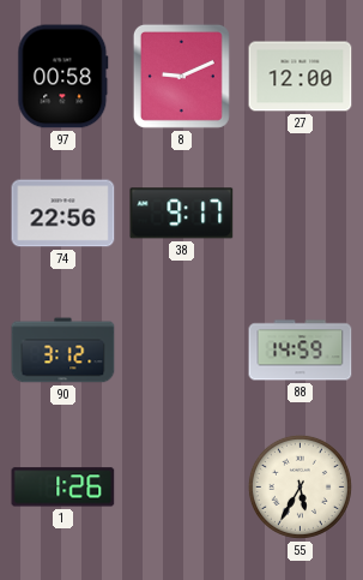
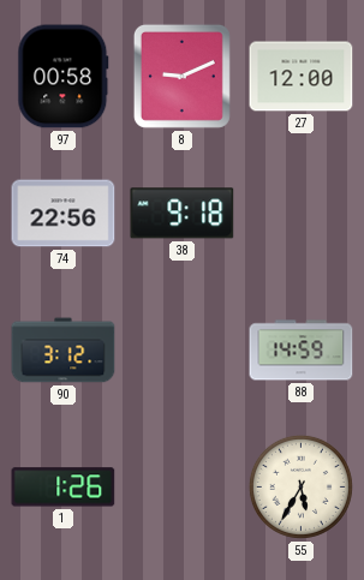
38: 9:17 -> 9:18
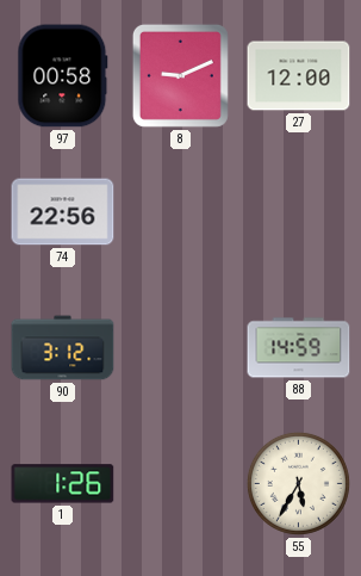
38: 9:18 -> none
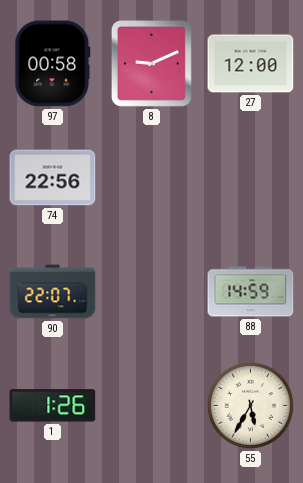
90: 3:12 -> 22:07
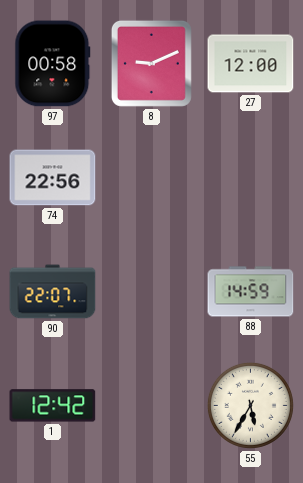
1: 1:26 -> 12:42
